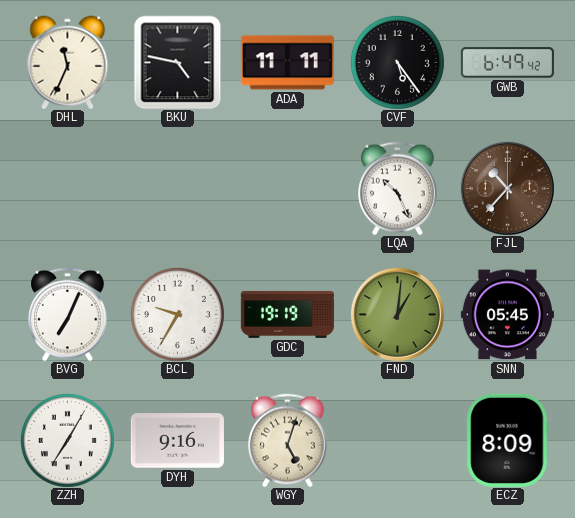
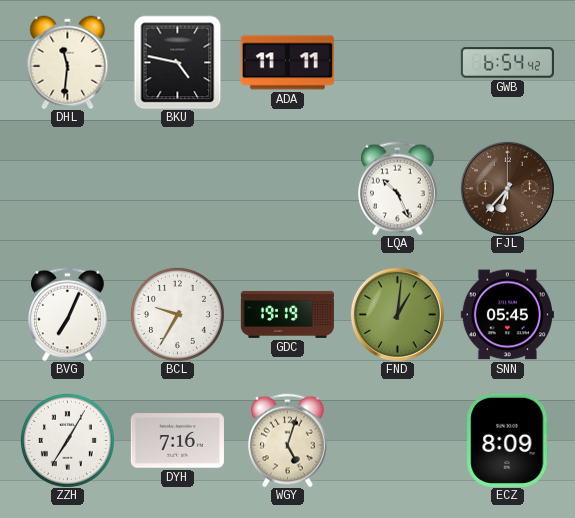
DHL: 11:34 -> 11:31
CVF: 5:24 -> none
GWB: 6:49 -> 6:54
FJL: 10:37 -> 6:37
DYH: 9:16 -> 7:16
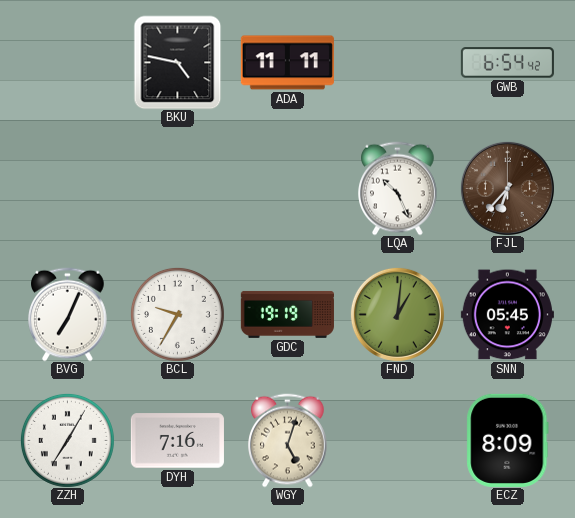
DHL: 11:31 -> none
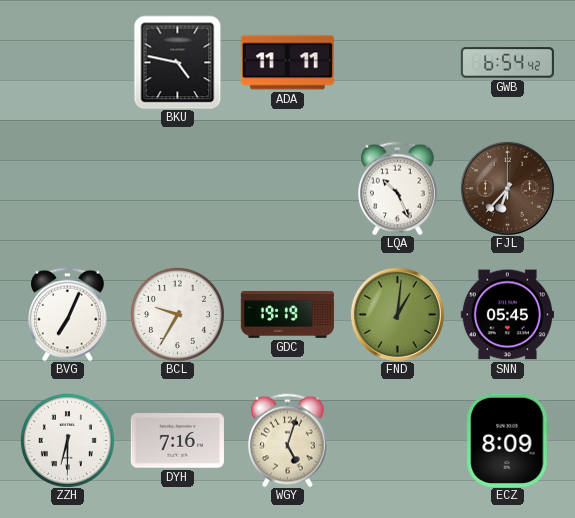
ZZH: 7:05 -> 6:30
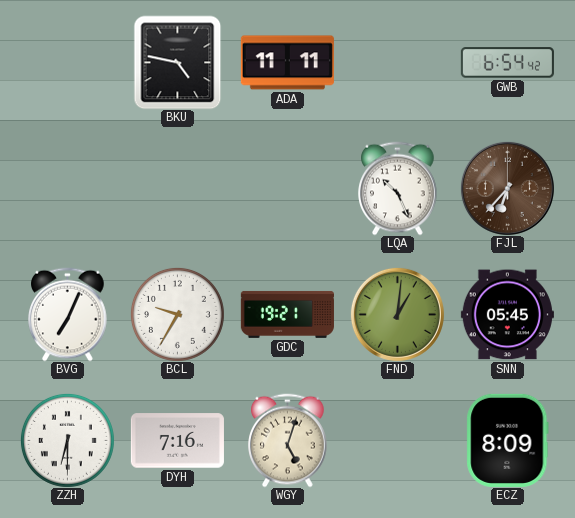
GDC: 19:19 -> 19:21
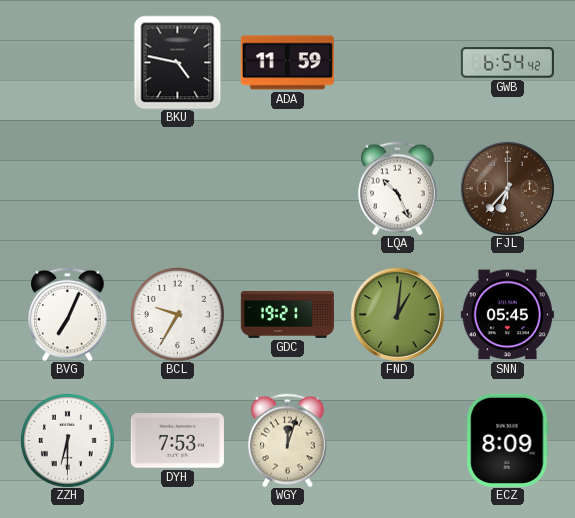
ADA: 11:11 -> 11:59
DYH: 7:16 -> 7:53
WGY: 5:03 -> 12:03
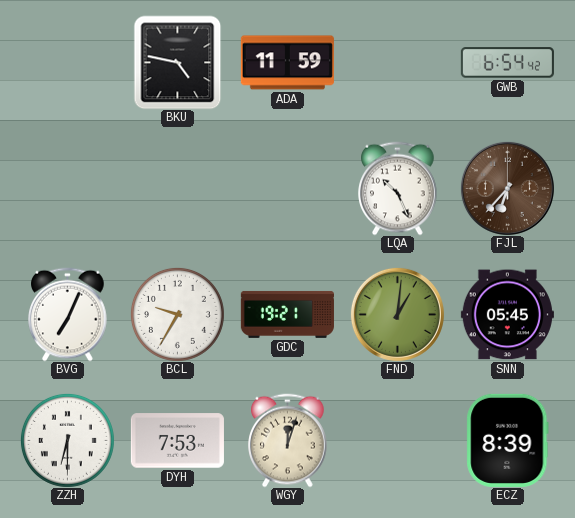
ECZ: 8:09 -> 8:39
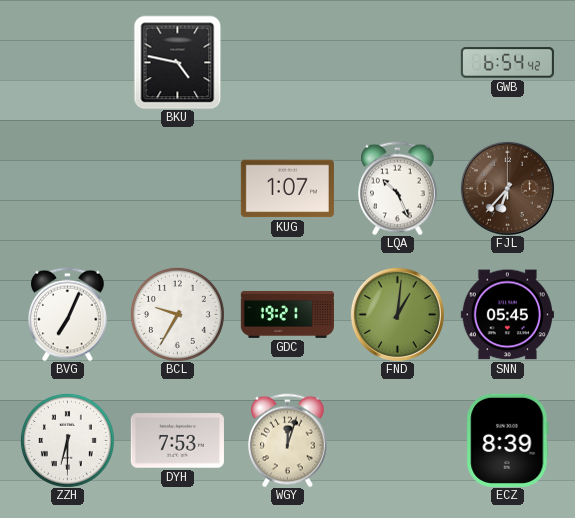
ADA: 11:59 -> none
KUG: none -> 1:07
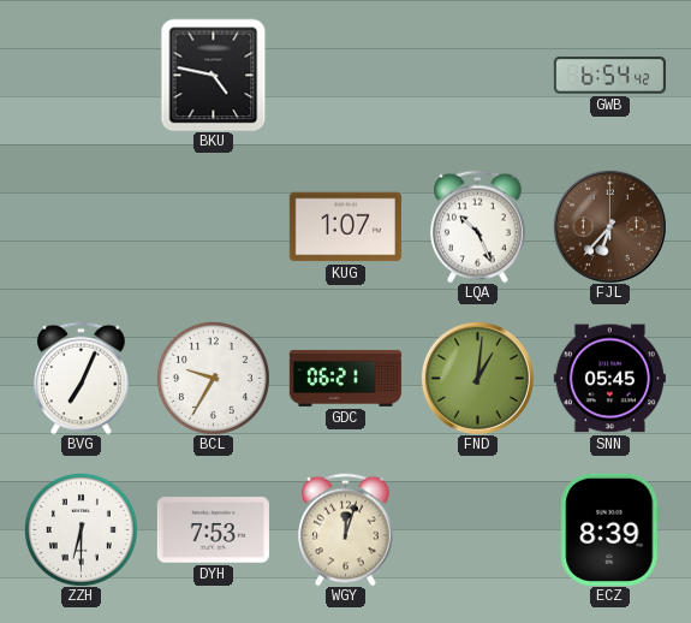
GDC: 19:21 -> 06:21
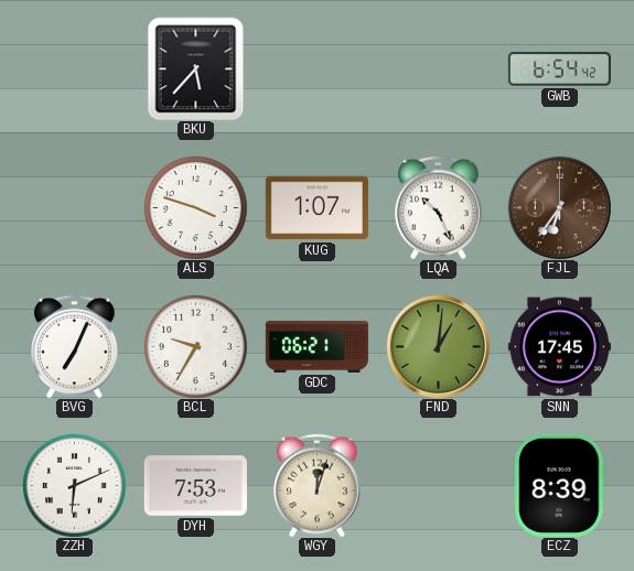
BKU: 4:47 -> 5:37
ALS: none -> 3:48
FJL: 6:37 -> 6:36
SNN: 05:45 -> 17:45
ZZH: 6:30 -> 6:11
